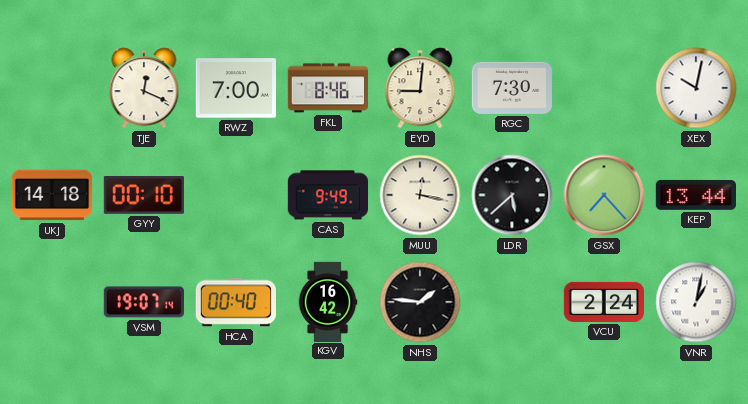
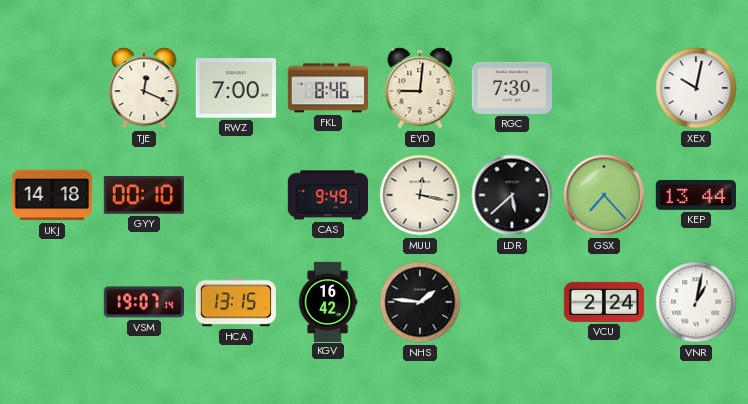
HCA: 00:40 -> 13:15
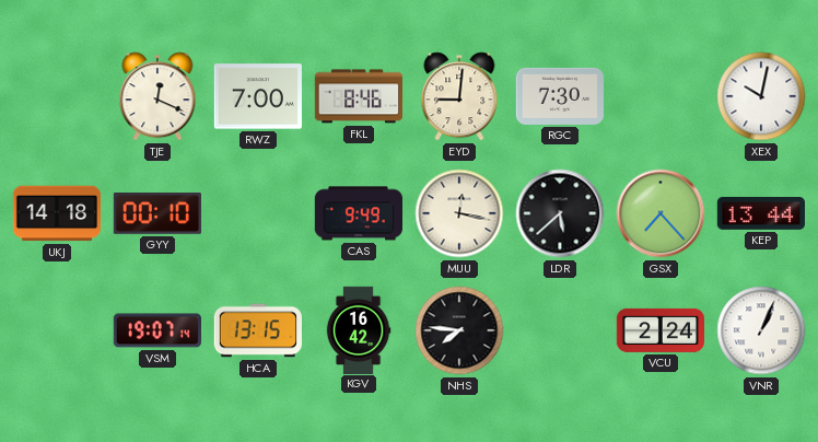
NHS: 1:46 -> 7:46
VNR: 1:02 -> 1:04
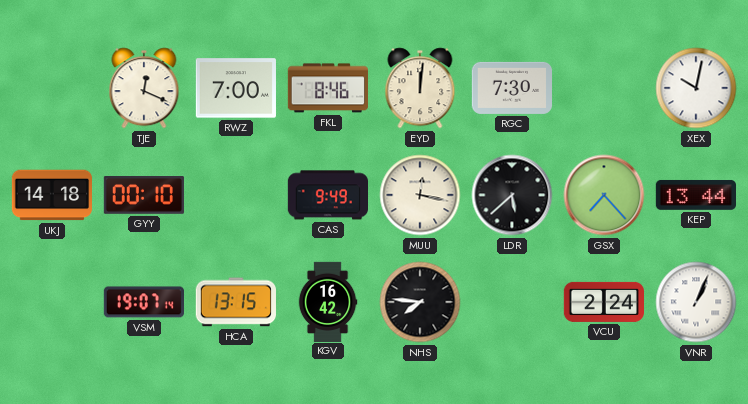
EYD: 9:01 -> 12:01
